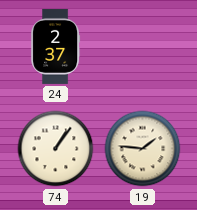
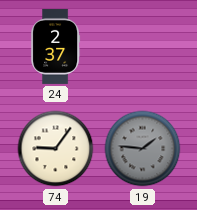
74: 1:06 -> 9:06
19 dial: cream -> grey
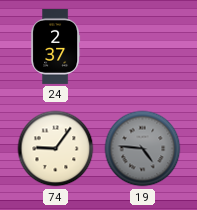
19: 1:46 -> 4:46
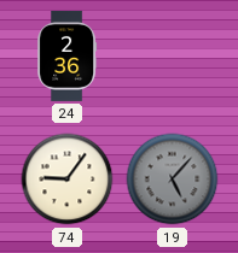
24: 2:37 -> 2:36
19: 4:46 -> 5:07
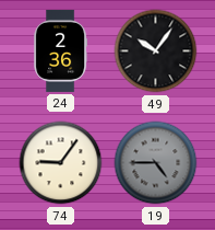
49: none -> 10:06
19: 5:07 -> 4:45
